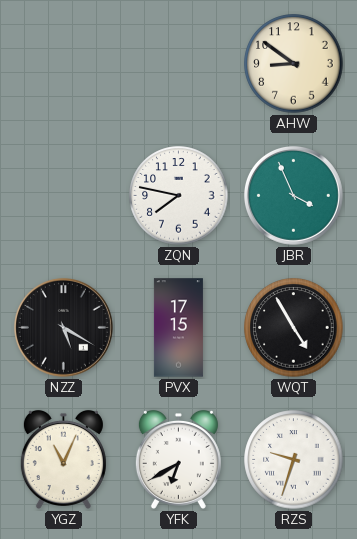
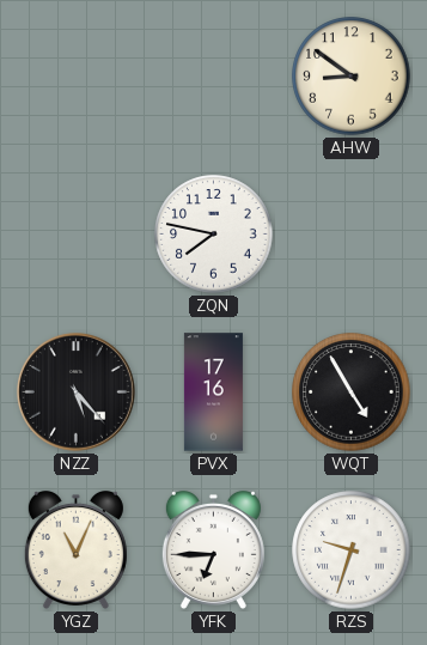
JBR: 3:56 -> none
NZZ: 5:20 -> 5:23
PVX: 17:15 -> 17:16
YFK: 6:40 -> 6:45
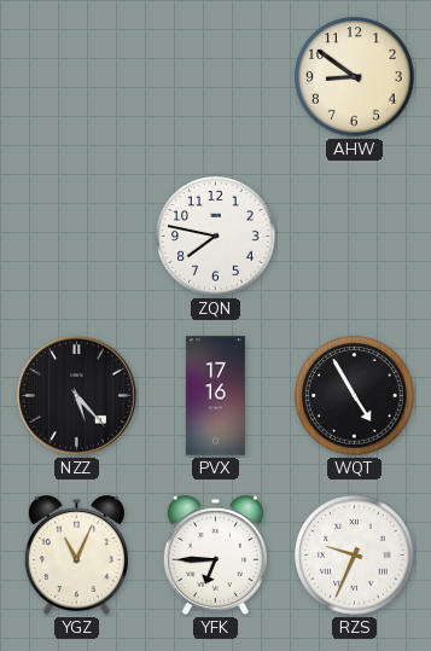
RZS: 9:33 -> 9:34
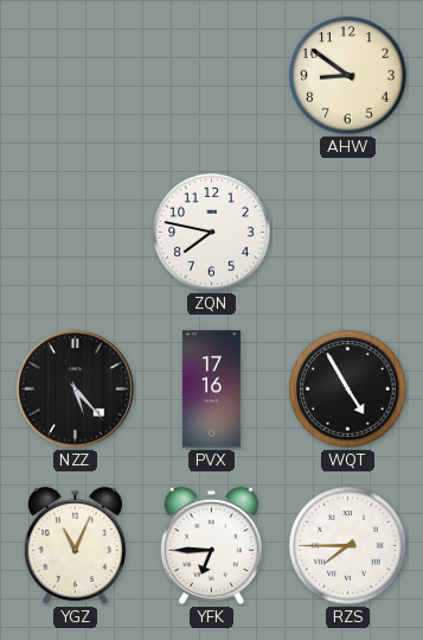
RZS: 9:34 -> 7:45
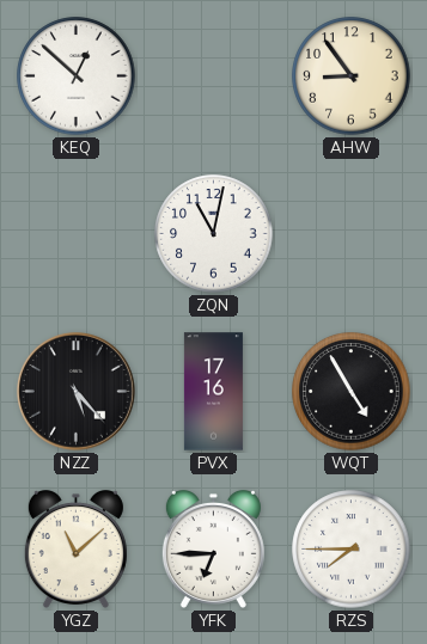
KEQ: none -> 12:52
AHW: 8:51 -> 8:54
ZQN: 7:47 -> 11:02
YGZ: 11:04 -> 11:08
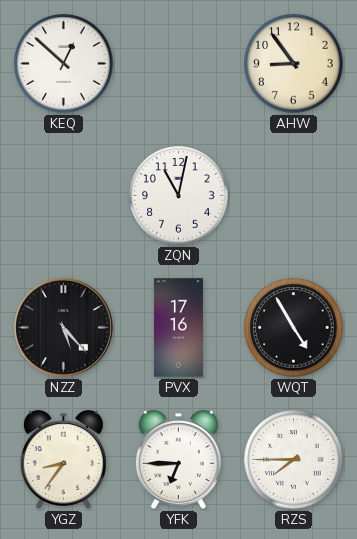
YGZ: 11:08 -> 8:36
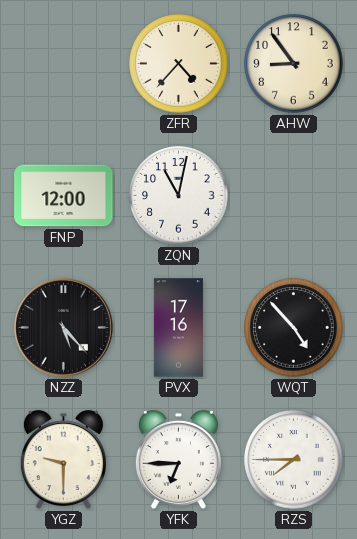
KEQ: 12:52 -> none
ZFR: none -> 4:37
FNP: none -> 12:00
WQT: 4:55 -> 4:53
YGZ: 8:36 -> 9:30
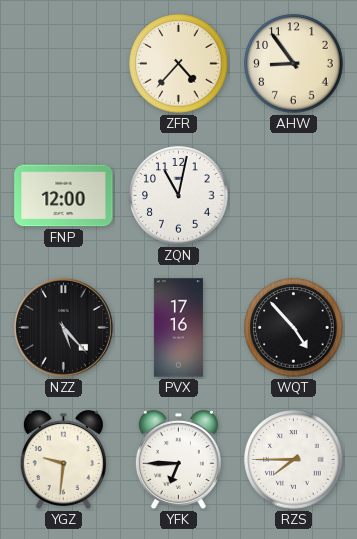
YGZ: 9:30 -> 9:31
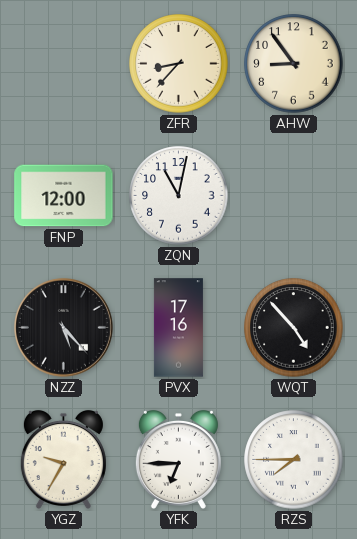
ZFR: 4:37 -> 8:37
YGZ: 9:31 -> 9:35
